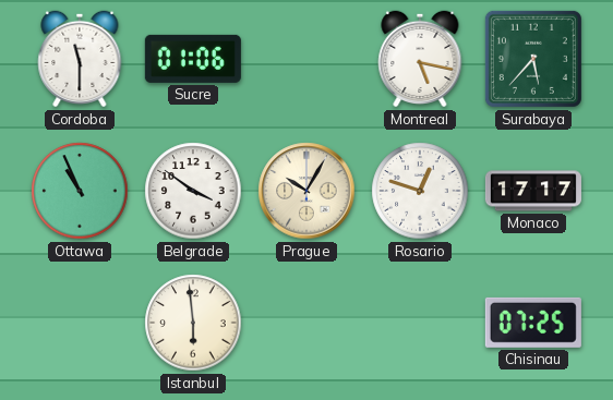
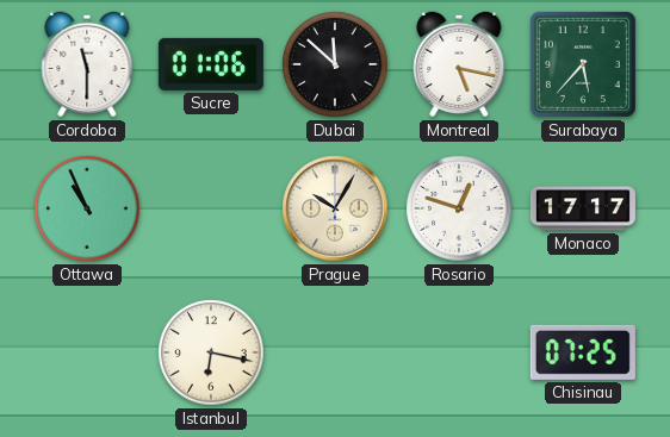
Dubai: none -> 11:52
Belgrade: 3:51 -> none
Istanbul: 5:59 -> 6:17
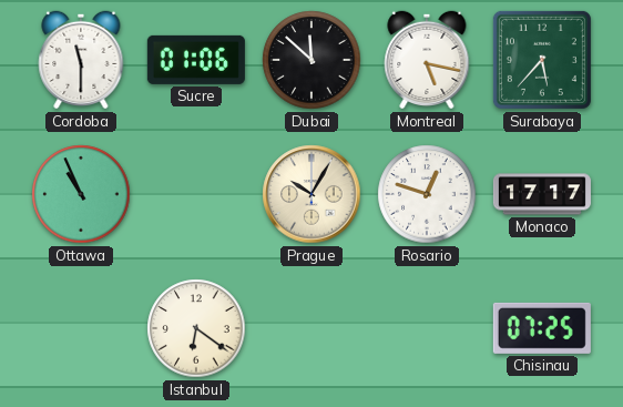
Istanbul: 6:17 -> 6:21
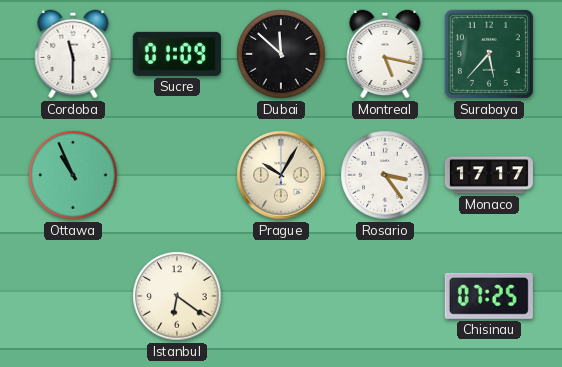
Sucre: 01:06 -> 01:09
Rosario: 12:48 -> 3:24
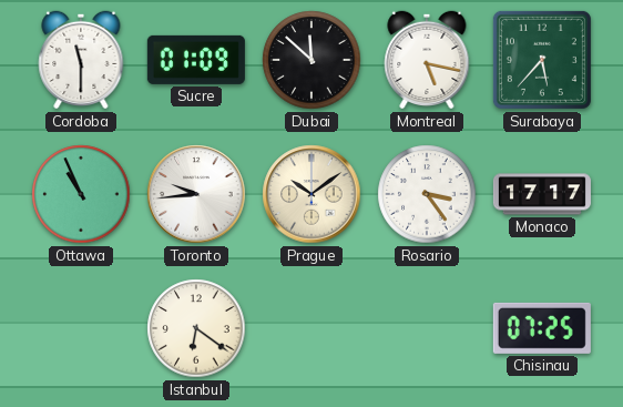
Toronto: none -> 9:44
Prague: 10:05 -> 10:09
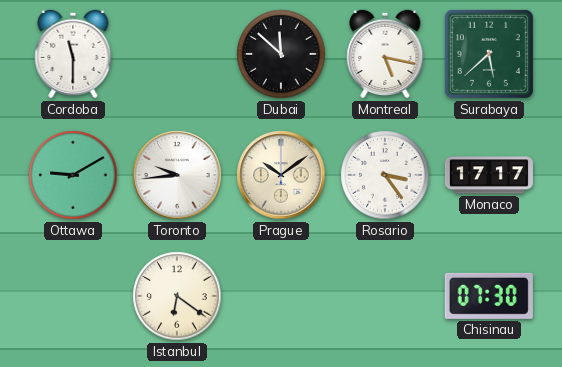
Sucre: 01:09 -> none
Surabaya: 5:37 -> 5:38
Ottawa: 10:56 -> 9:10
Chisinau: 07:25 -> 07:30
